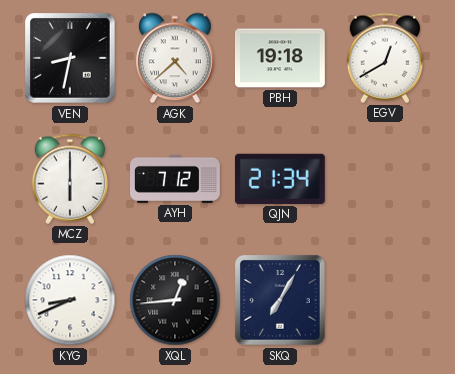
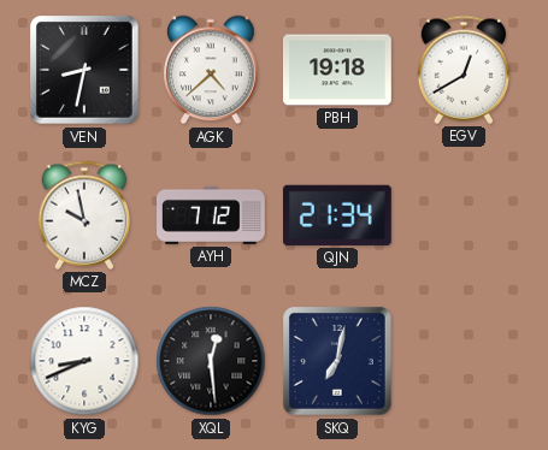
MCZ: 6:00 -> 9:58
XQL: 12:44 -> 12:29
SKQ: 7:05 -> 7:02
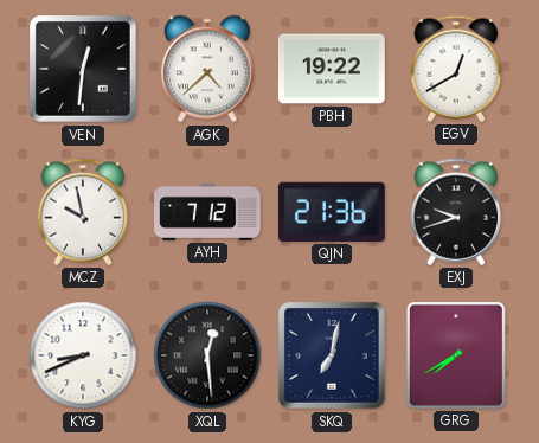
VEN: 8:32 -> 12:31
PBH: 19:18 -> 19:22
QJN: 21:34 -> 21:36
EXJ: none -> 9:42
GRG: none -> 7:40
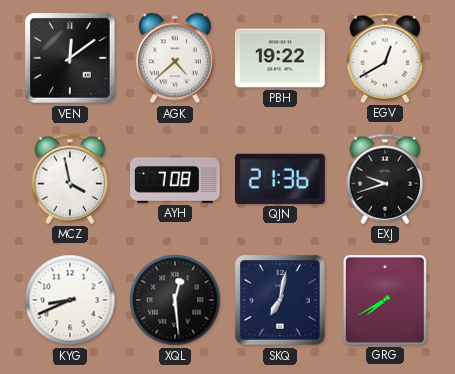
VEN: 12:31 -> 12:09
MCZ: 9:58 -> 3:58
AYH: 7:12 -> 7:08
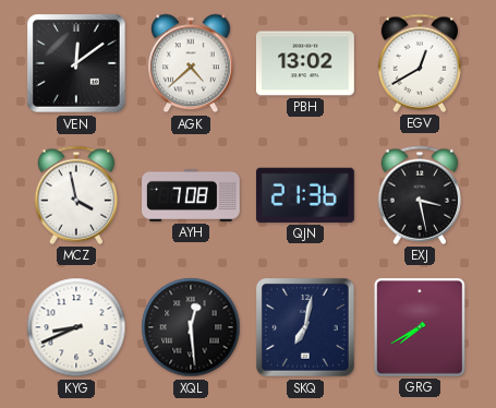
PBH: 19:22 -> 13:02
EXJ: 9:42 -> 3:28
